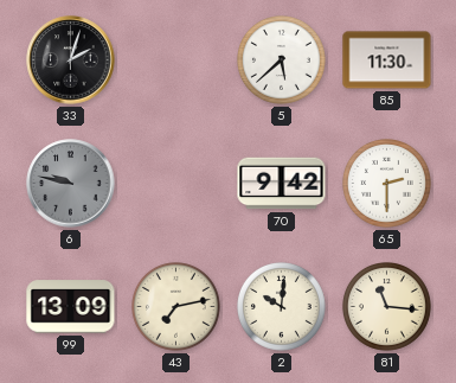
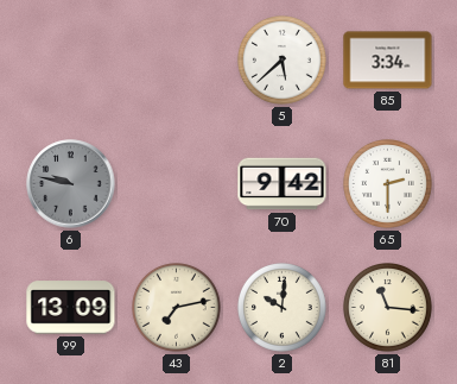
33: 2:03 -> none
85: 11:30 -> 3:34
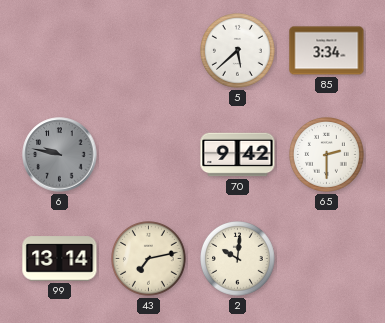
99: 13:09 -> 13:14
81: 11:16 -> none
